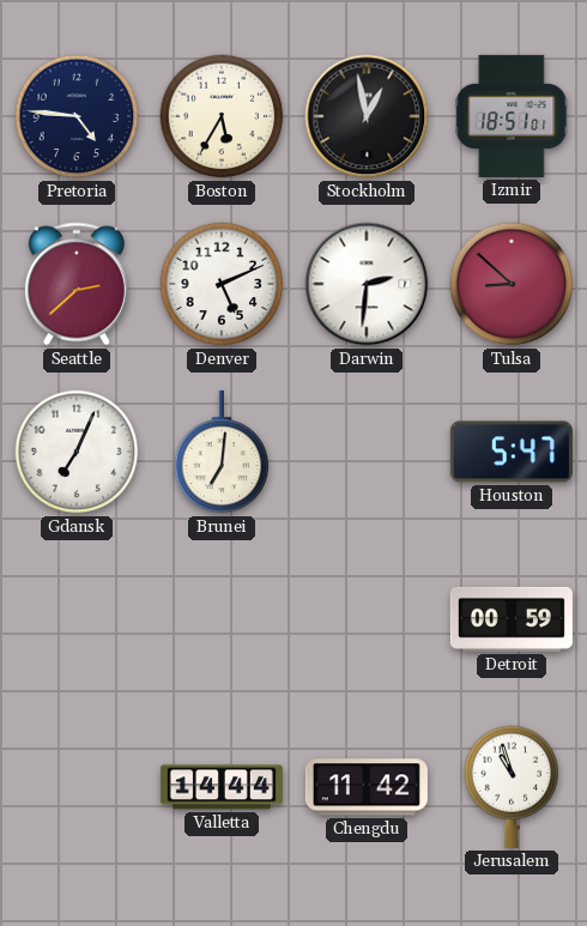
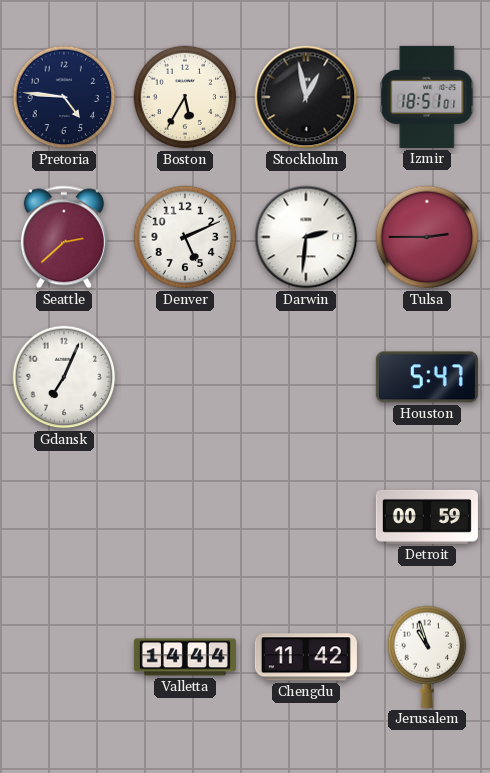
Tulsa: 8:52 -> 2:45
Brunei: 7:01 -> none
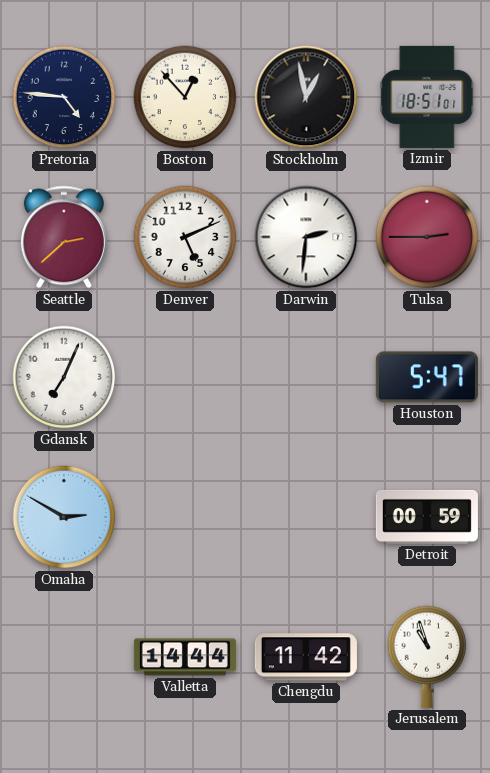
Boston: 5:35 -> 12:53
Omaha: none -> 2:50
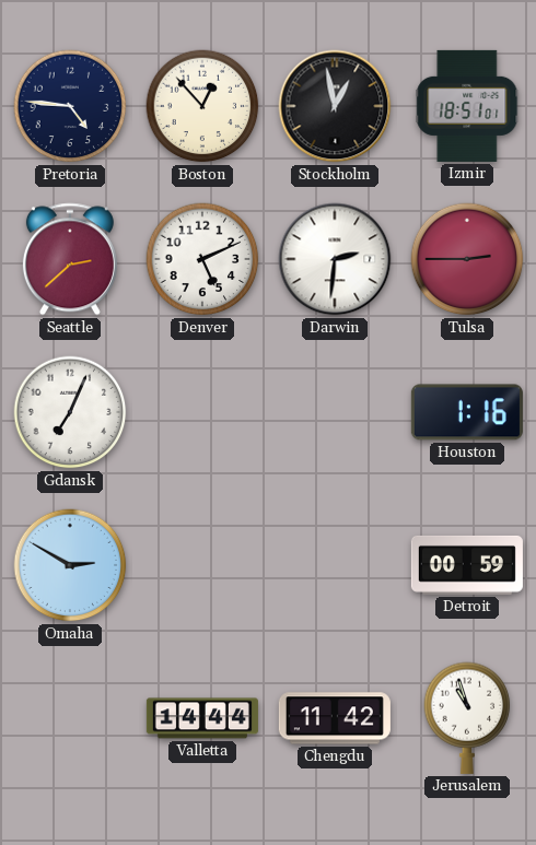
Houston: 5:47 -> 1:16
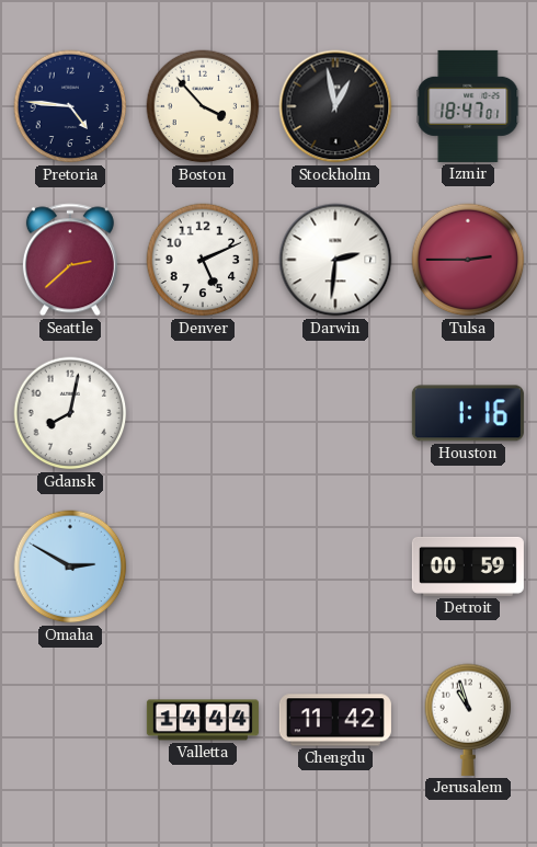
Boston: 12:53 -> 3:53
Izmir: 18:51 -> 18:47
Gdansk: 7:04 -> 8:02
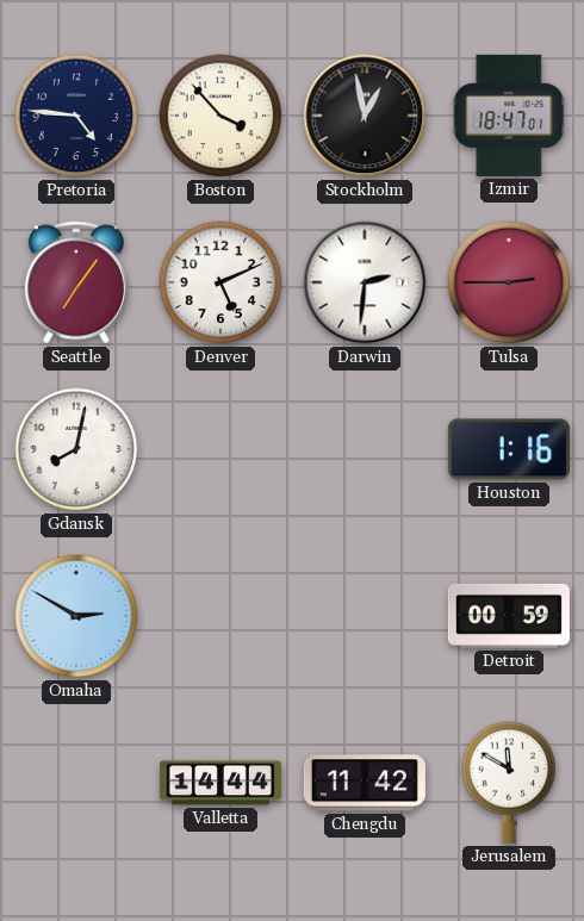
Seattle: 2:38 -> 7:06
Jerusalem: 10:57 -> 11:50
